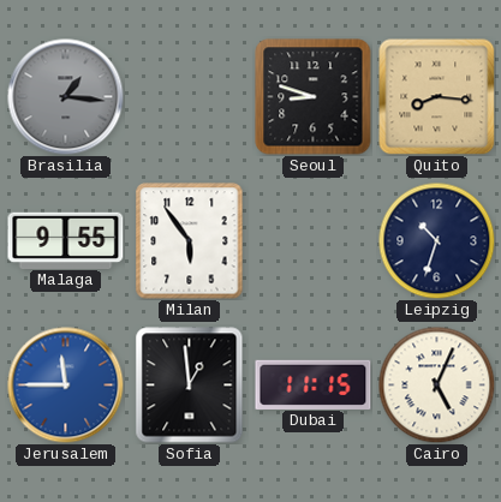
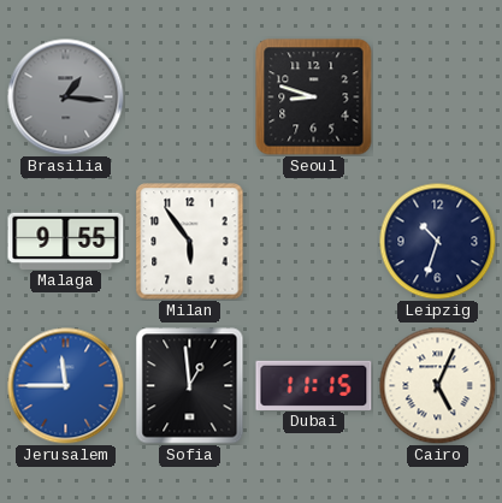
Quito: 8:16 -> none
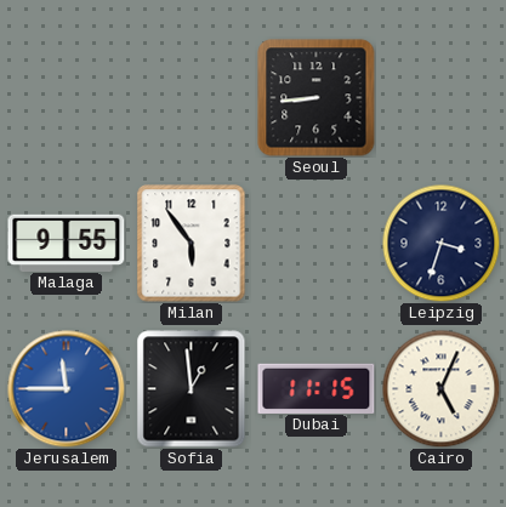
Brasilia: 1:16 -> none
Seoul: 8:48 -> 8:44
Leipzig: 10:33 -> 3:33
